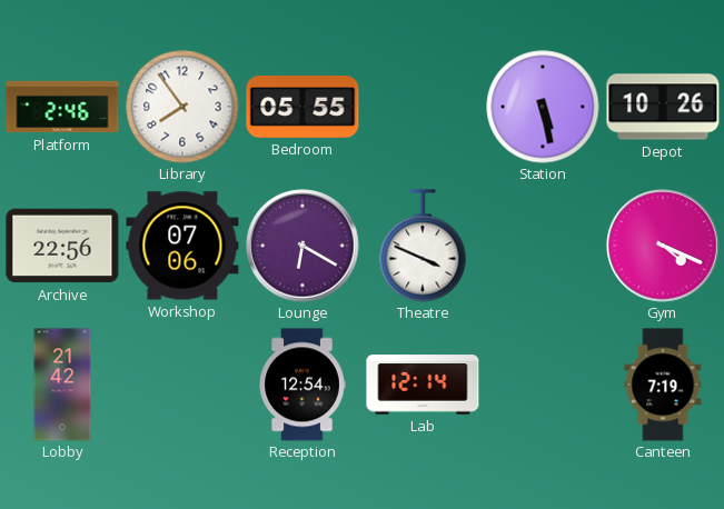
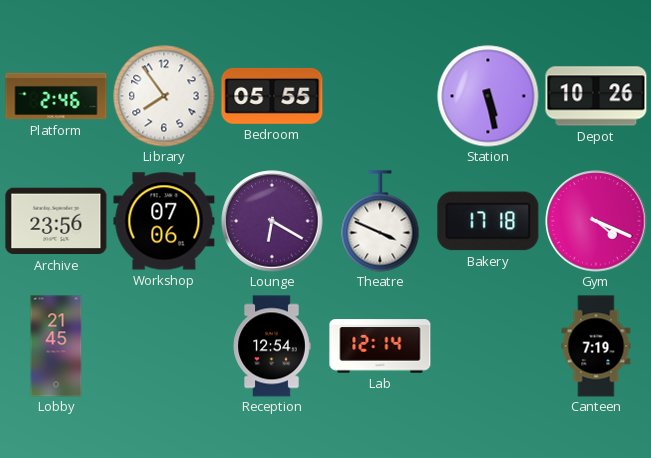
Archive: 22:56 -> 23:56
Bakery: none -> 17:18
Lobby: 21:42 -> 21:45
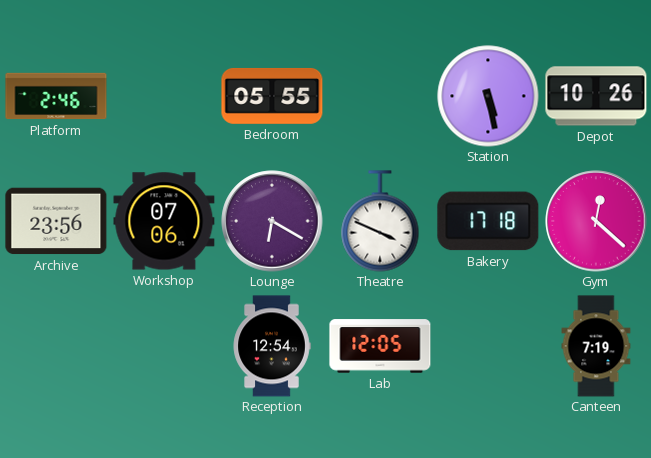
Library: 7:54 -> none
Gym: 4:19 -> 12:22
Lobby: 21:45 -> none
Lab: 12:14 -> 12:05
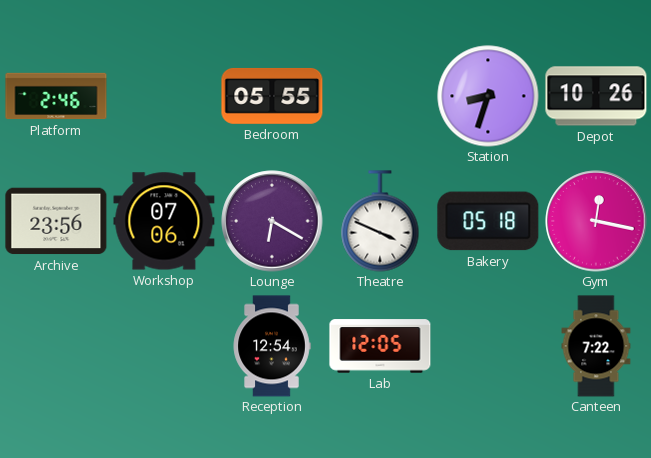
Station: 5:28 -> 8:33
Bakery: 17:18 -> 05:18
Gym: 12:22 -> 12:17
Canteen: 7:19 -> 7:22
